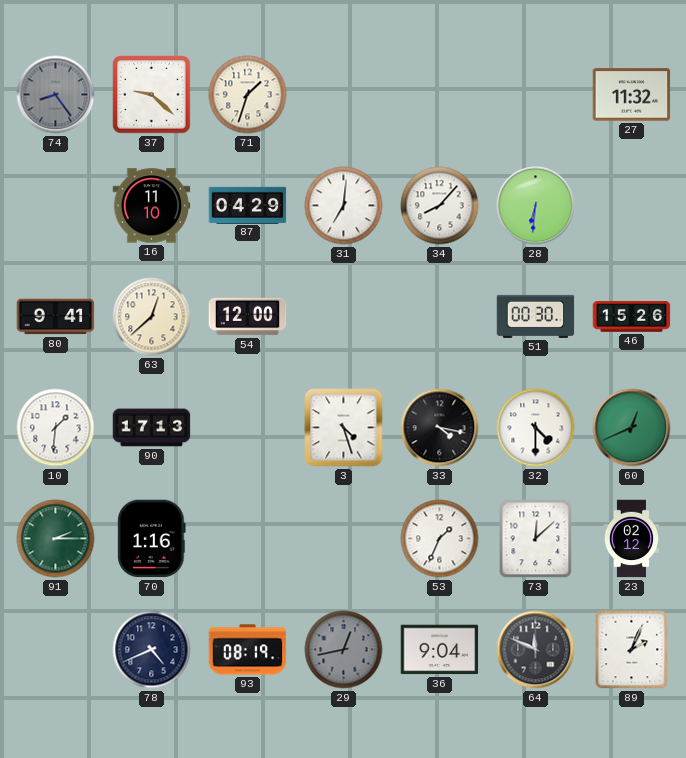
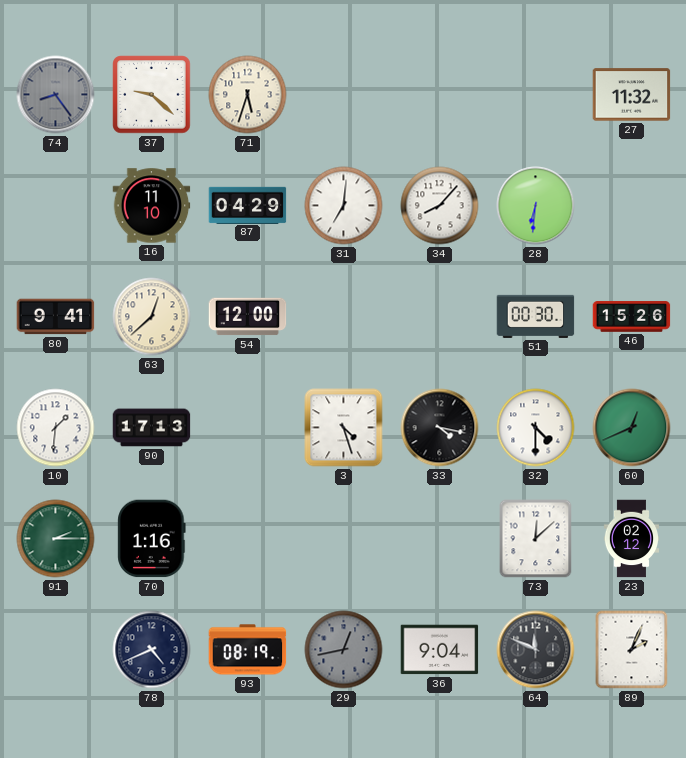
71: 1:33 -> 5:33
53: 1:34 -> none
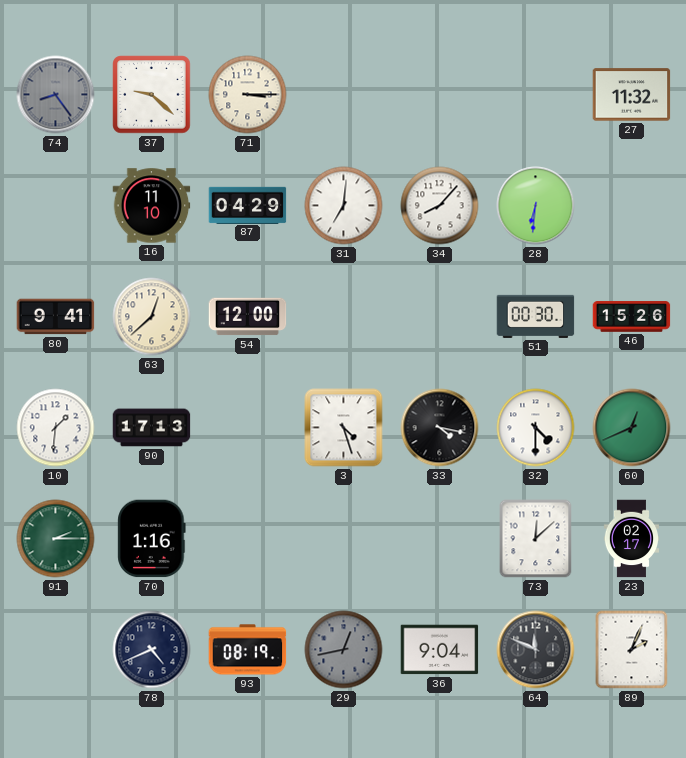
71: 5:33 -> 3:15
23: 02:12 -> 02:17
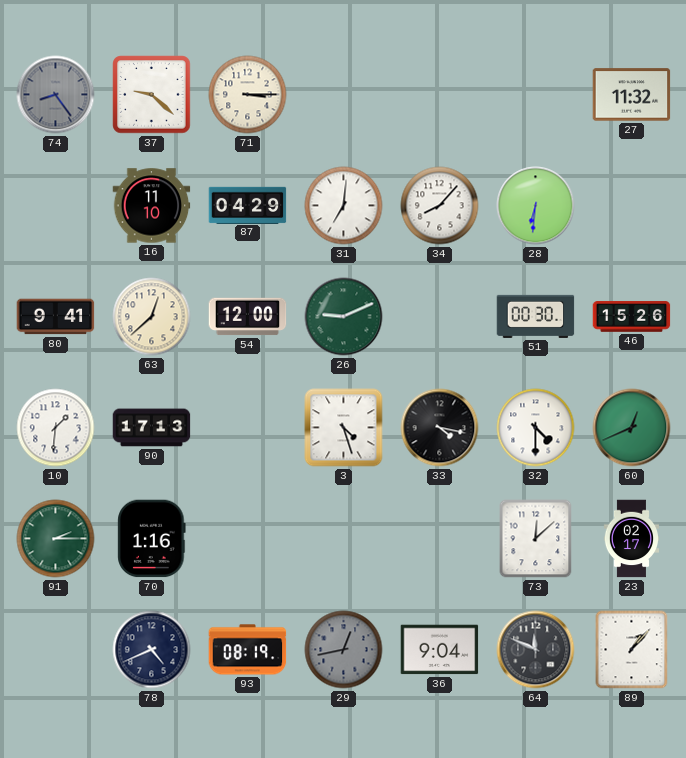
26: none -> 9:11
89: 2:04 -> 1:07
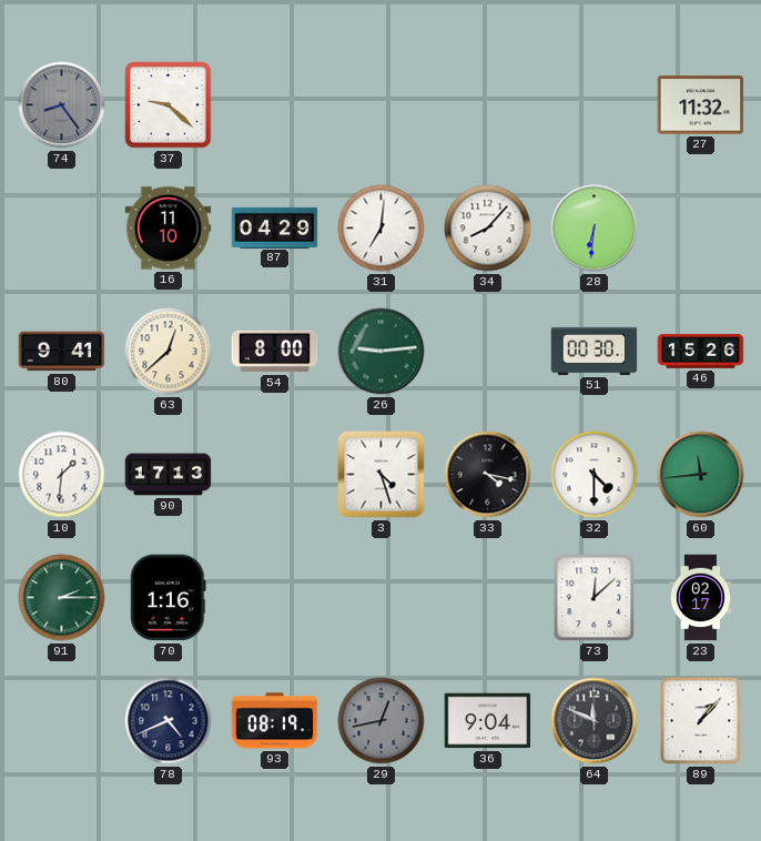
71: 3:15 -> none
54: 12:00 -> 8:00
26: 9:11 -> 9:14
60: 12:41 -> 11:44
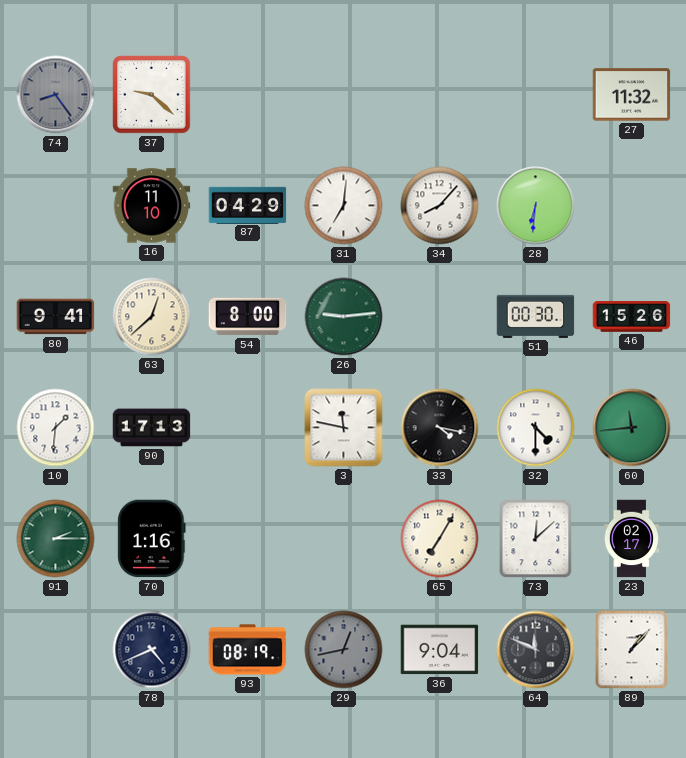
3: 4:27 -> 11:47
65: none -> 7:05
